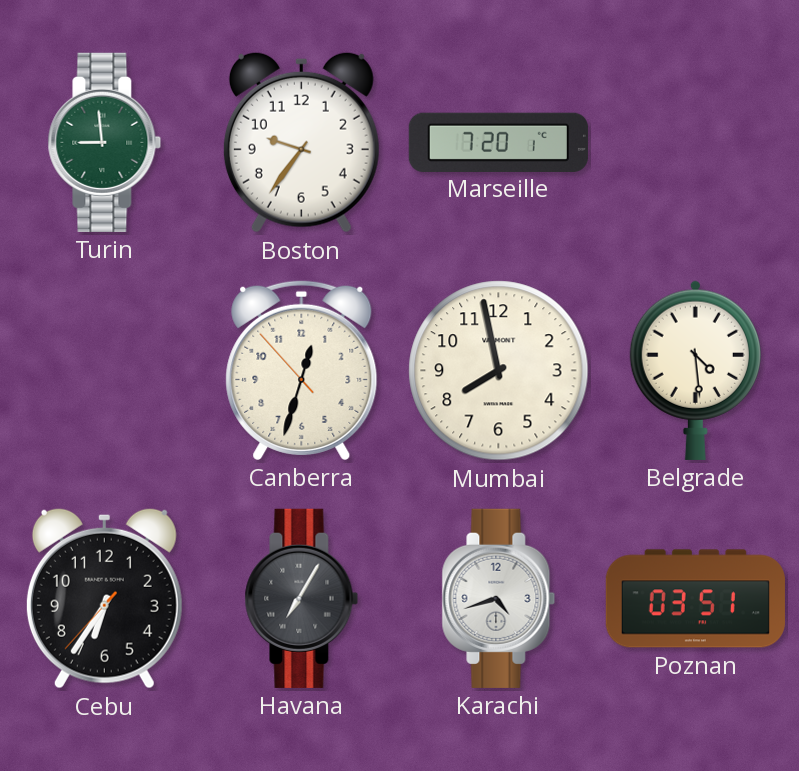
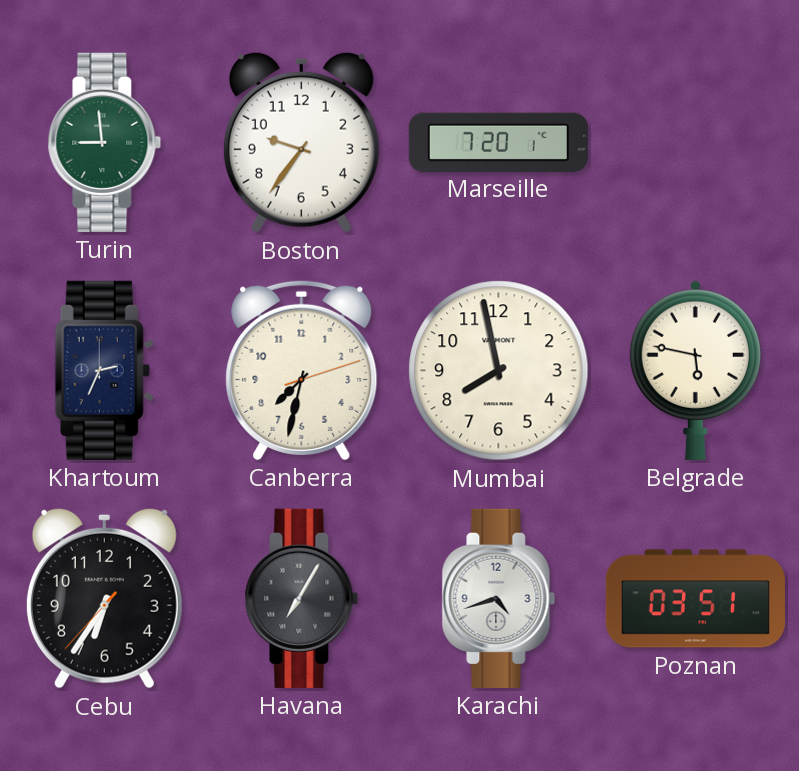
Khartoum: none -> 2:34
Canberra: 12:32 -> 7:32
Belgrade: 4:29 -> 5:47
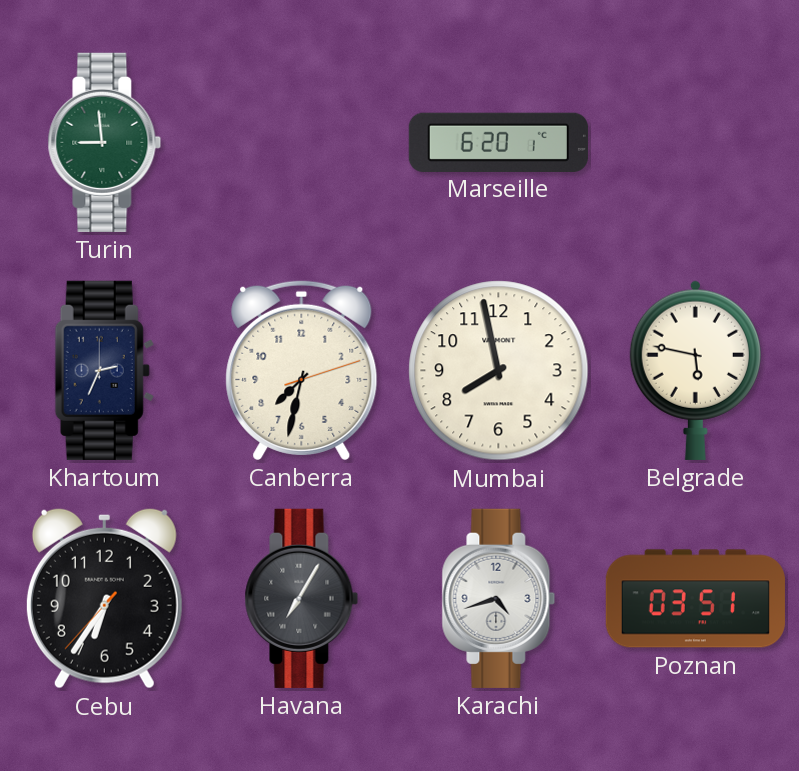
Boston: 9:36 -> none
Marseille: 7:20 -> 6:20
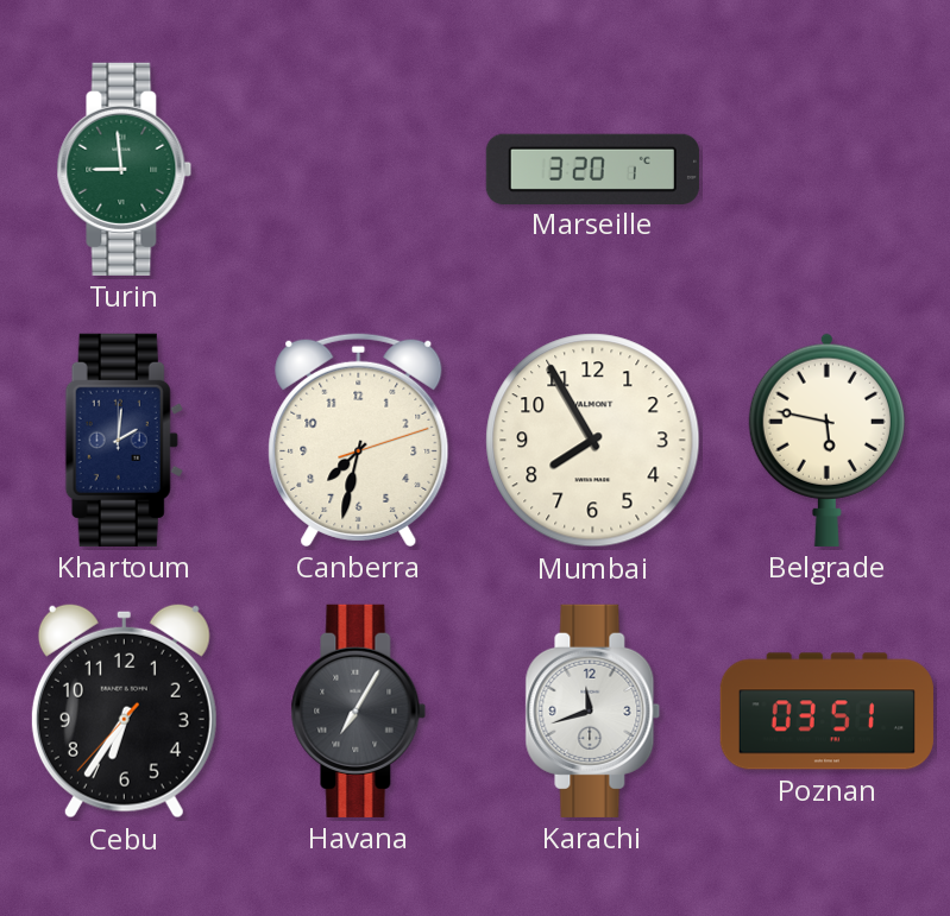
Marseille: 6:20 -> 3:20
Khartoum: 2:34 -> 2:01
Mumbai: 7:58 -> 7:55
Karachi: 4:42 -> 11:42
